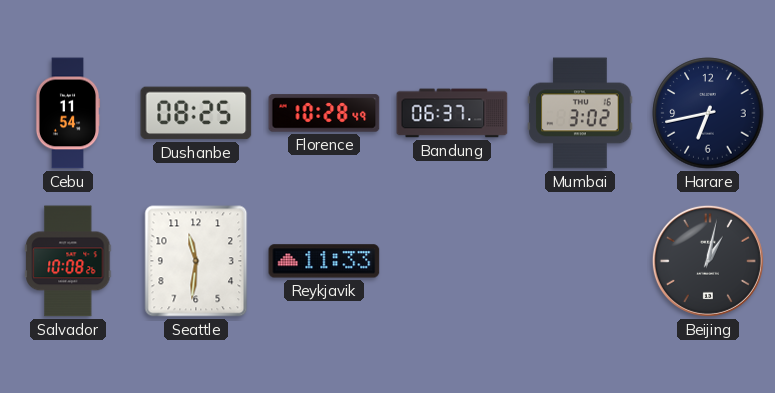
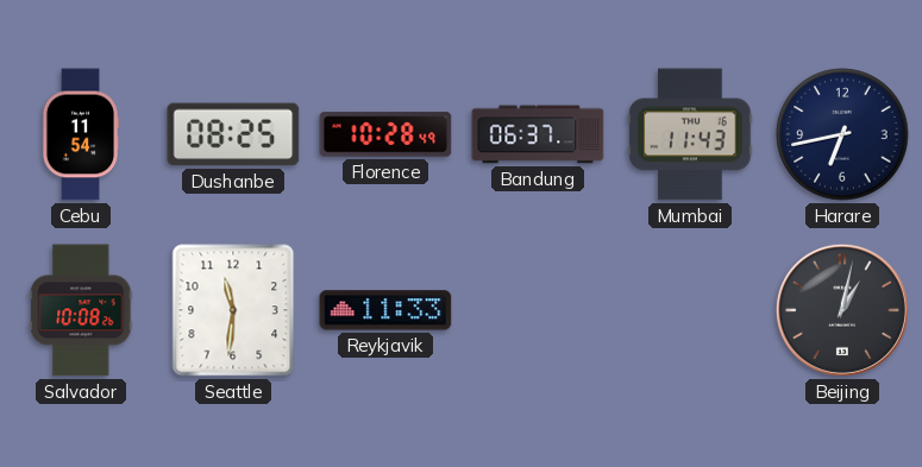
Mumbai: 3:02 -> 11:43
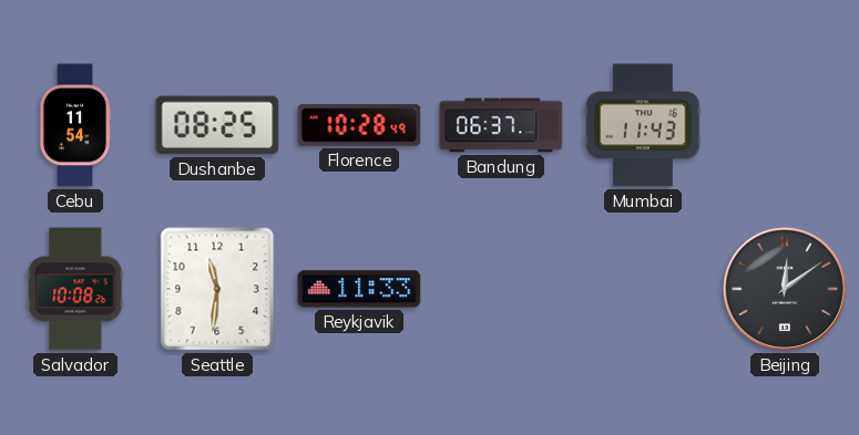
Harare: 6:43 -> none
Beijing: 1:02 -> 12:09
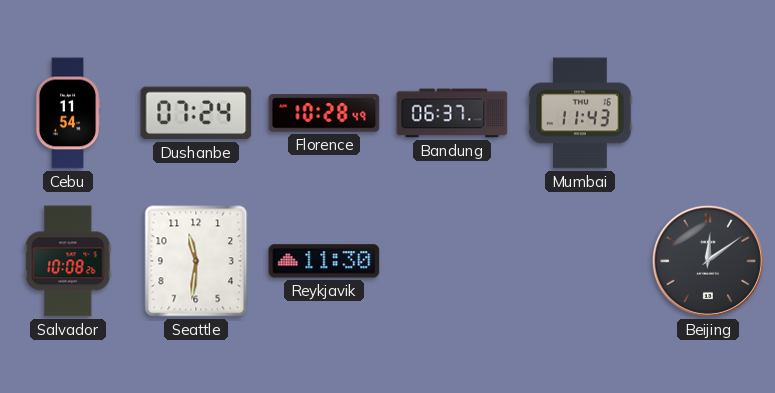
Dushanbe: 08:25 -> 07:24
Reykjavik: 11:33 -> 11:30
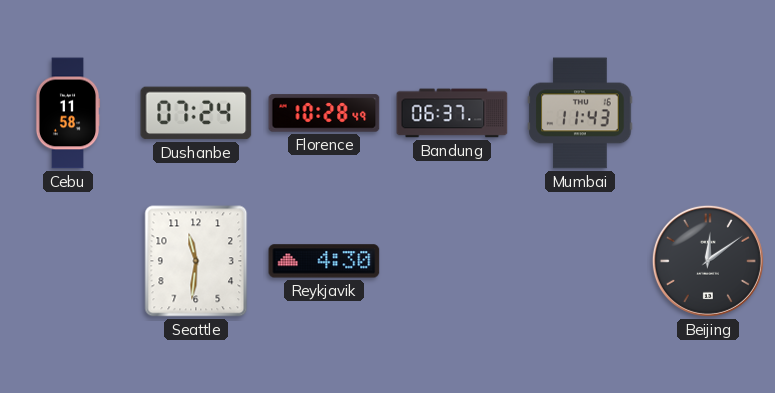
Cebu: 11:54 -> 11:58
Salvador: 10:08 -> none
Reykjavik: 11:30 -> 4:30
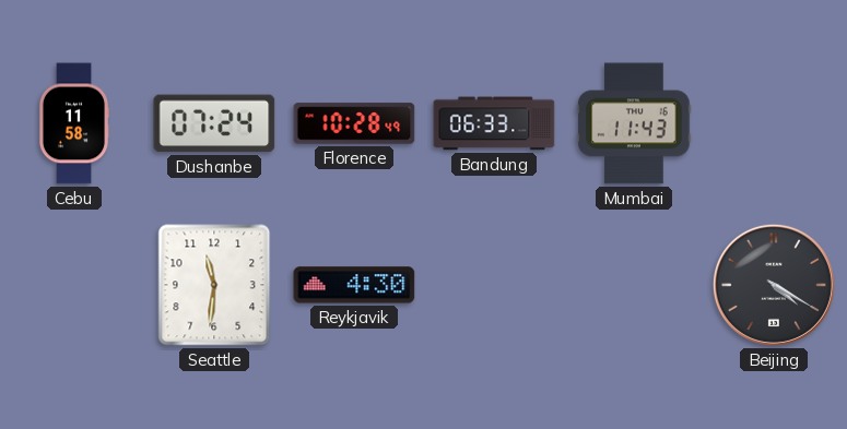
Bandung: 06:37 -> 06:33
Beijing: 12:09 -> 4:20
